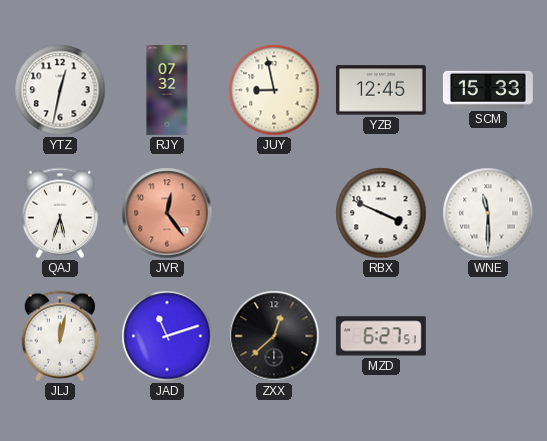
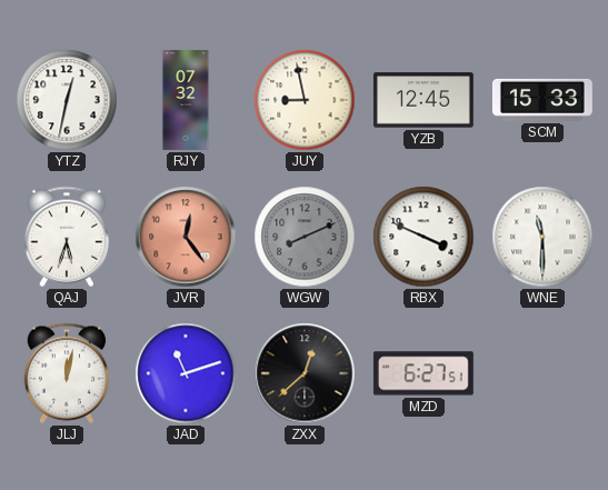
WGW: none -> 8:11
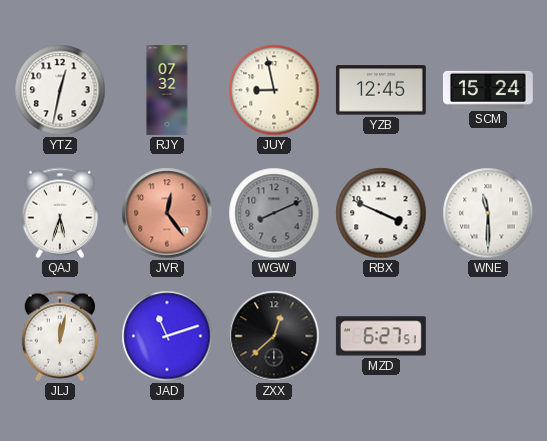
SCM: 15:33 -> 15:24
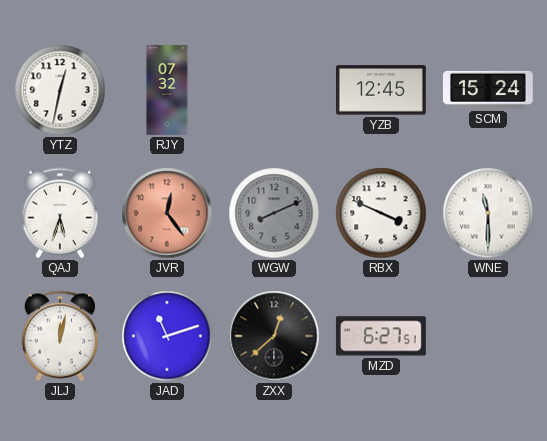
JUY: 8:58 -> none
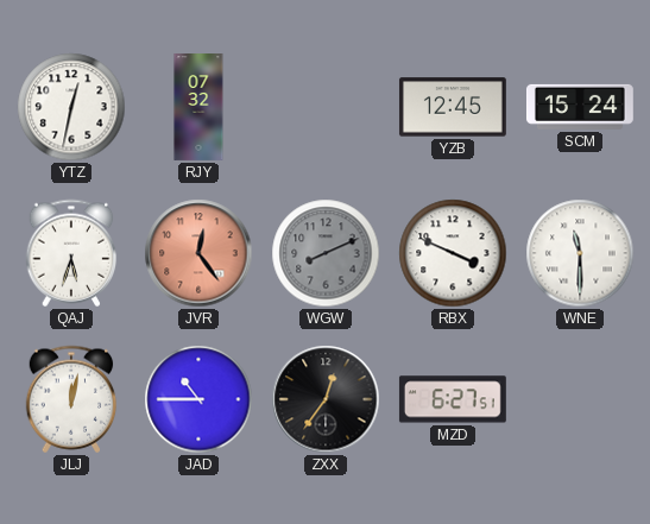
JAD: 11:12 -> 10:45
ZXX: 12:38 -> 12:36
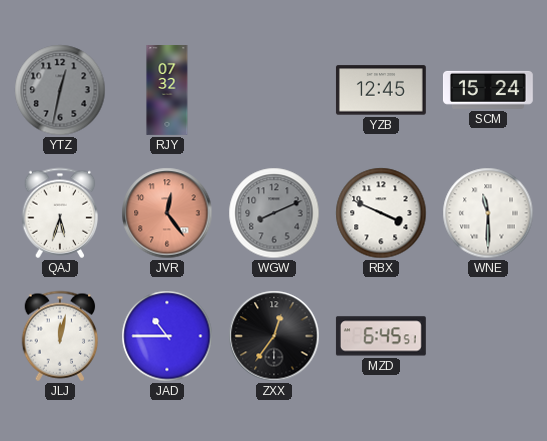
YTZ dial: white -> grey
MZD: 6:27 -> 6:45
